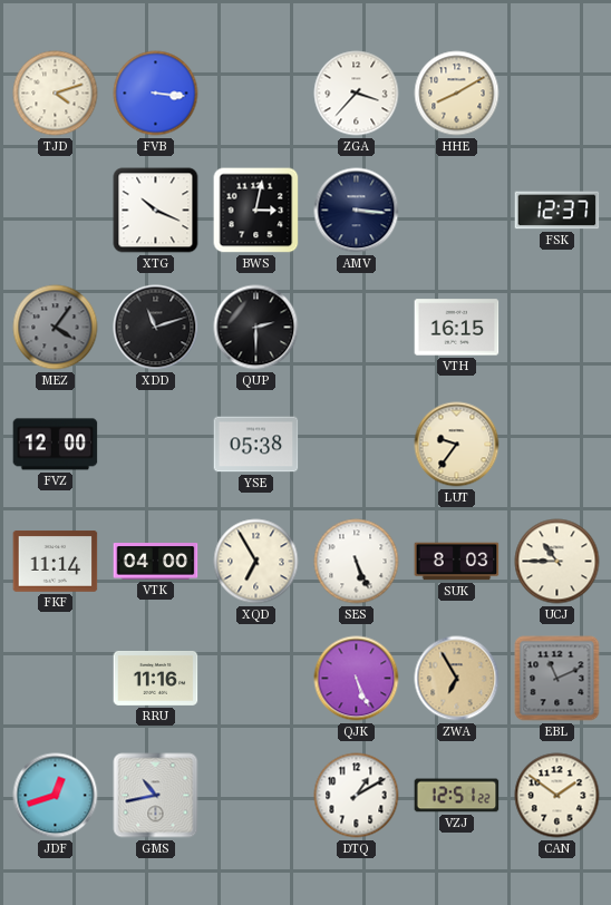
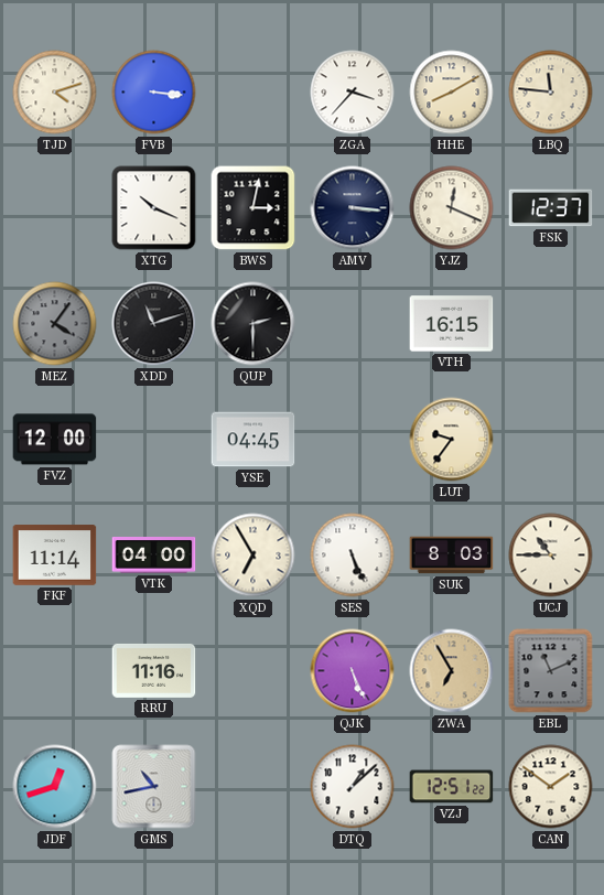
LBQ: none -> 11:46
YJZ: none -> 12:19
YSE: 05:38 -> 04:45
DTQ: 1:10 -> 1:08
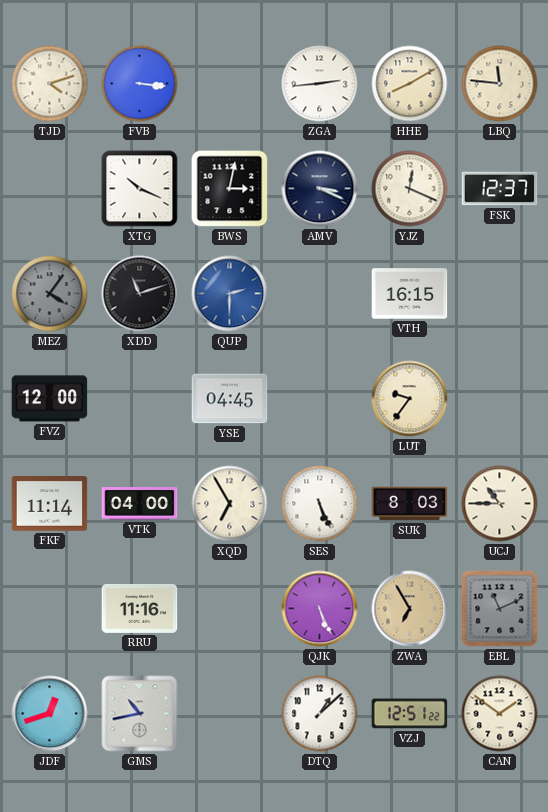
ZGA: 3:37 -> 2:44
AMV: 3:16 -> 3:19
QUP dial: black -> blue
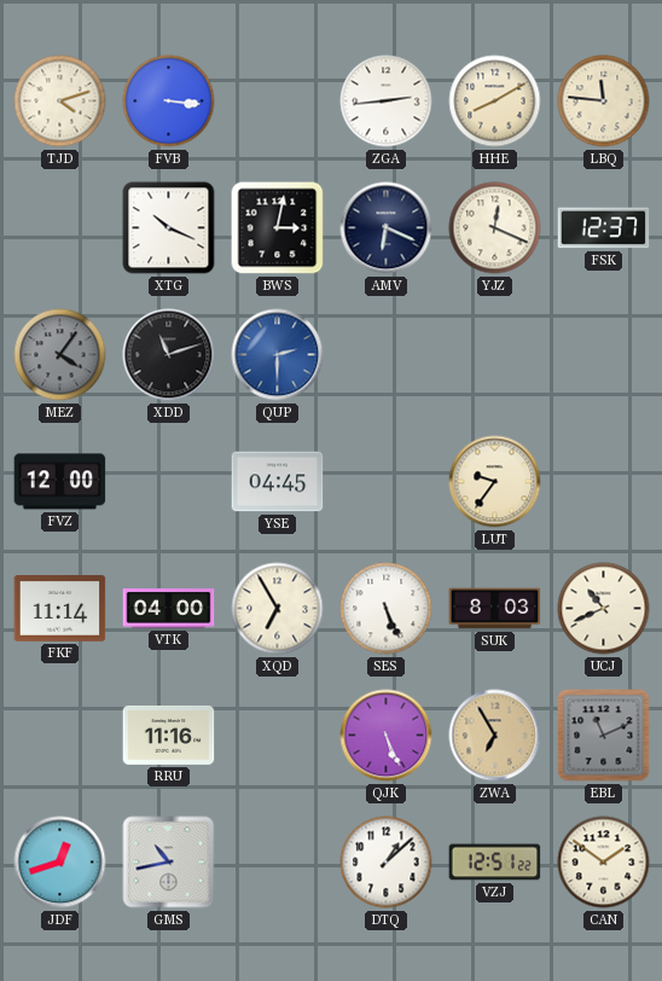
AMV: 3:19 -> 6:19
VTH: 16:15 -> none
UCJ: 10:45 -> 10:41
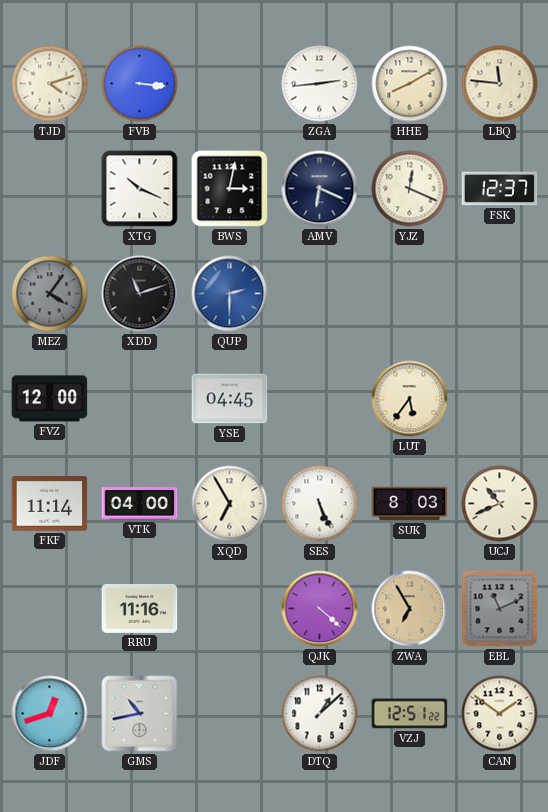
LUT: 9:36 -> 5:36
QJK: 5:26 -> 4:22
